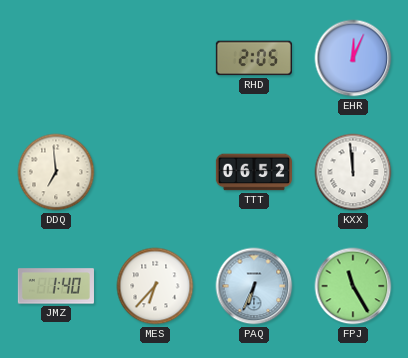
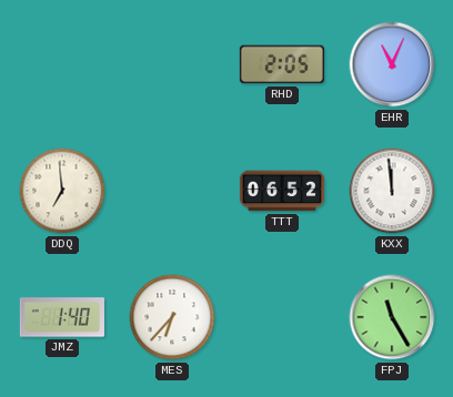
EHR: 12:04 -> 11:04
PAQ: 6:34 -> none
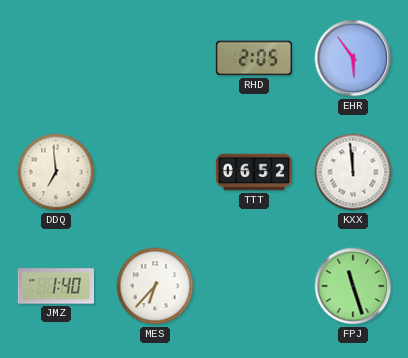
EHR: 11:04 -> 5:54
FPJ: 11:25 -> 11:27
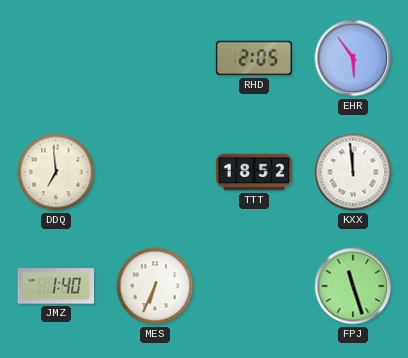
TTT: 06:52 -> 18:52
MES: 6:37 -> 6:34
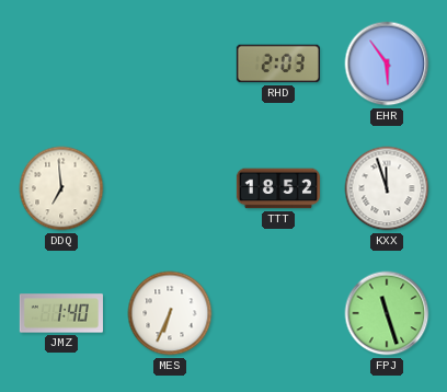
RHD: 2:05 -> 2:03
KXX: 11:59 -> 11:57
